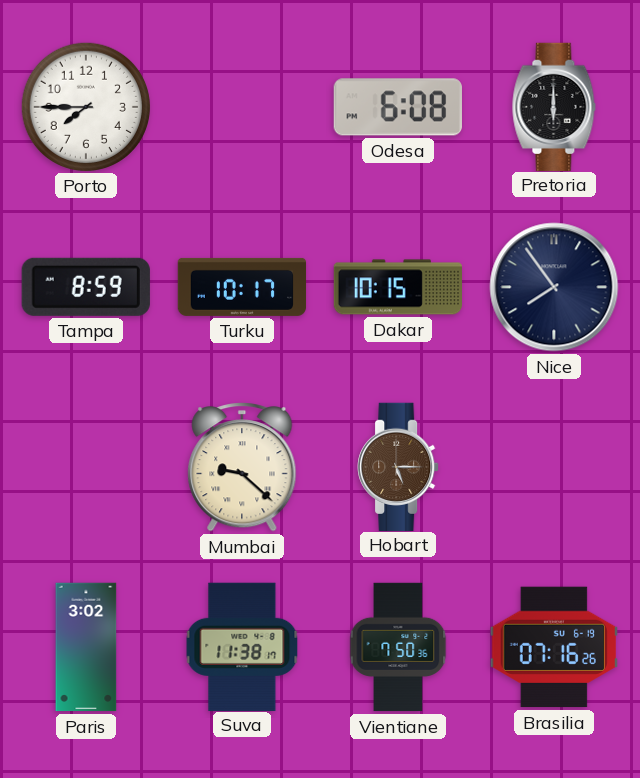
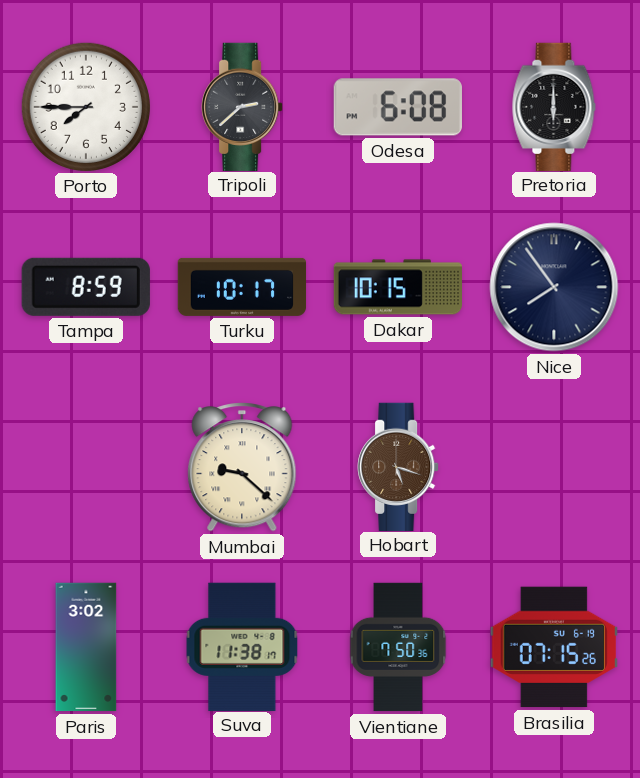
Tripoli: none -> 2:38
Hobart: 5:15 -> 5:18
Brasilia: 07:16 -> 07:15
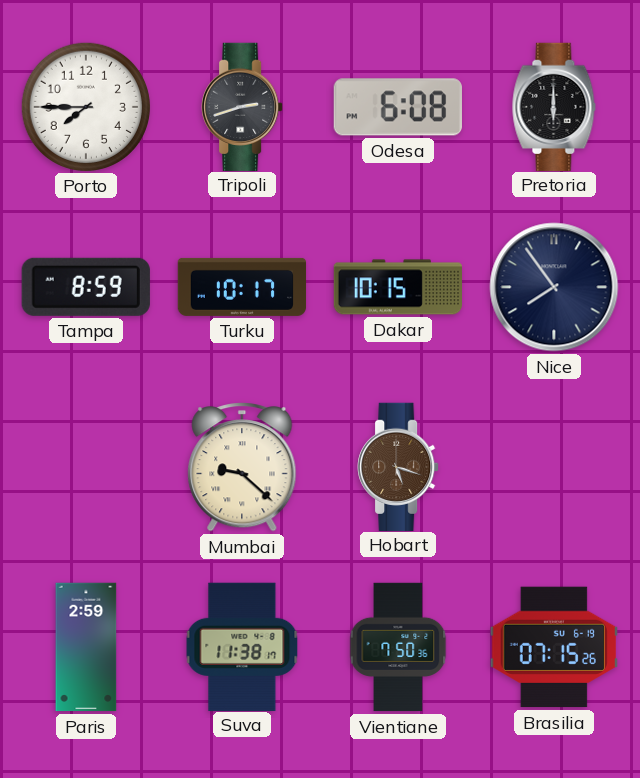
Tripoli: 2:38 -> 2:42
Paris: 3:02 -> 2:59
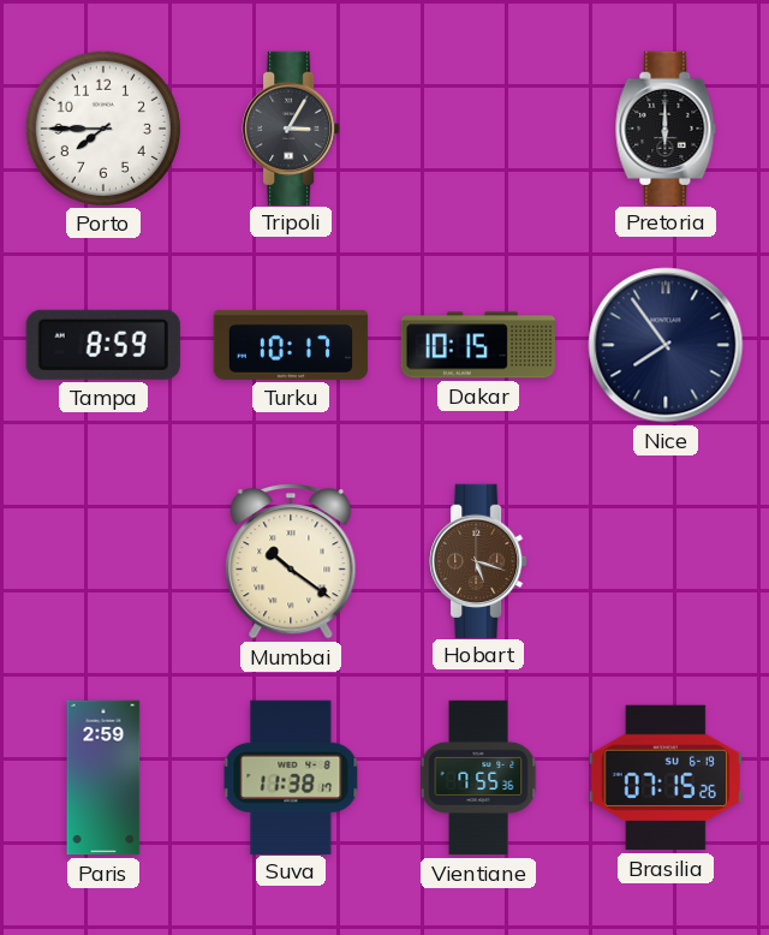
Tripoli: 2:42 -> 3:05
Odesa: 6:08 -> none
Mumbai: 9:22 -> 10:21
Vientiane: 7:50 -> 7:55
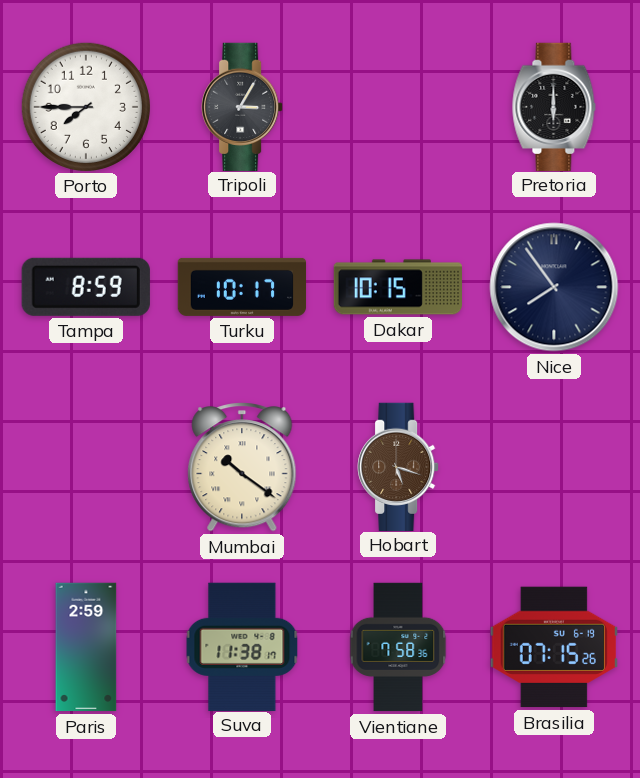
Vientiane: 7:55 -> 7:58
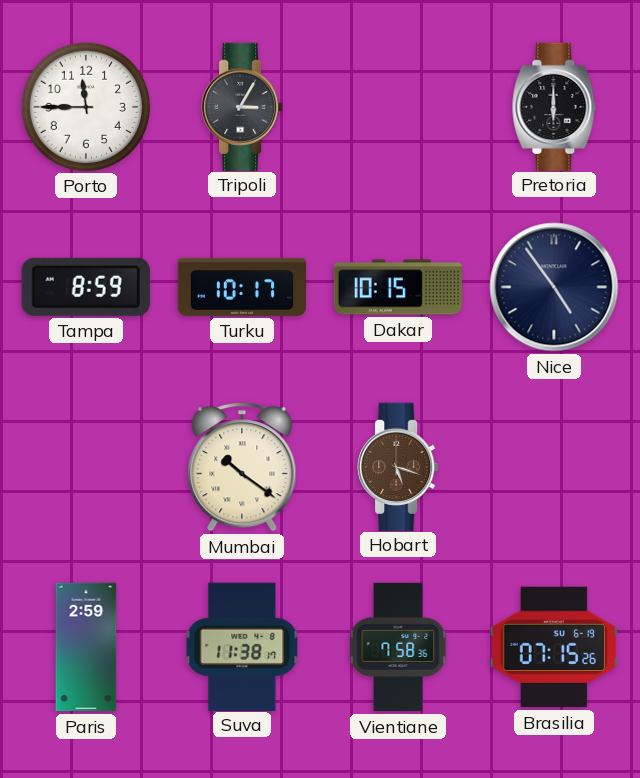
Porto: 7:45 -> 11:45
Nice: 7:54 -> 4:54
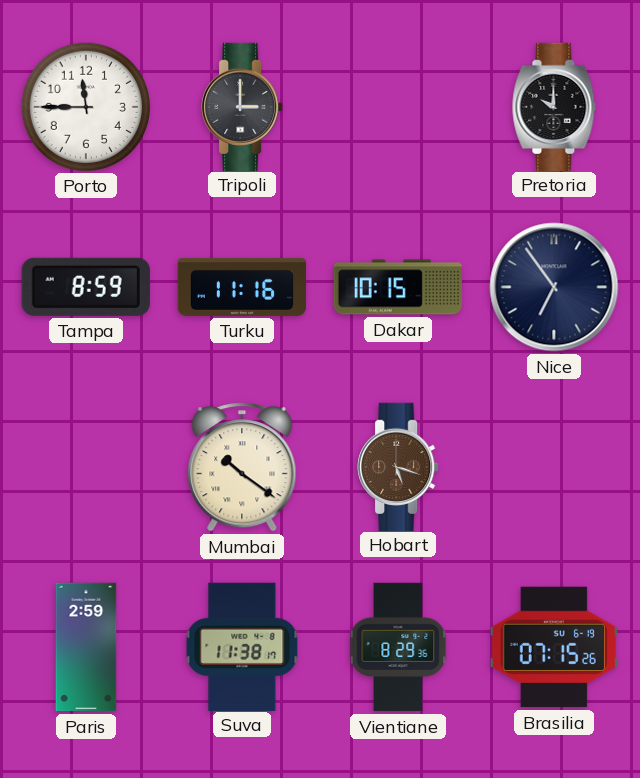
Tripoli: 3:05 -> 3:00
Pretoria: 6:00 -> 10:00
Turku: 10:17 -> 11:16
Nice: 4:54 -> 6:54
Vientiane: 7:58 -> 8:29
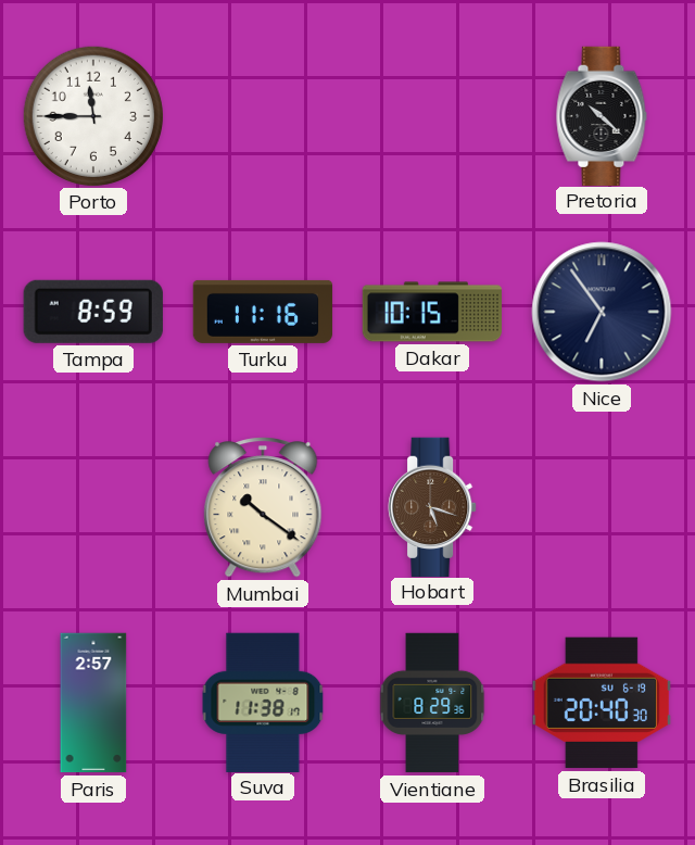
Tripoli: 3:00 -> none
Pretoria: 10:00 -> 10:22
Paris: 2:59 -> 2:57
Brasilia: 07:15 -> 20:40
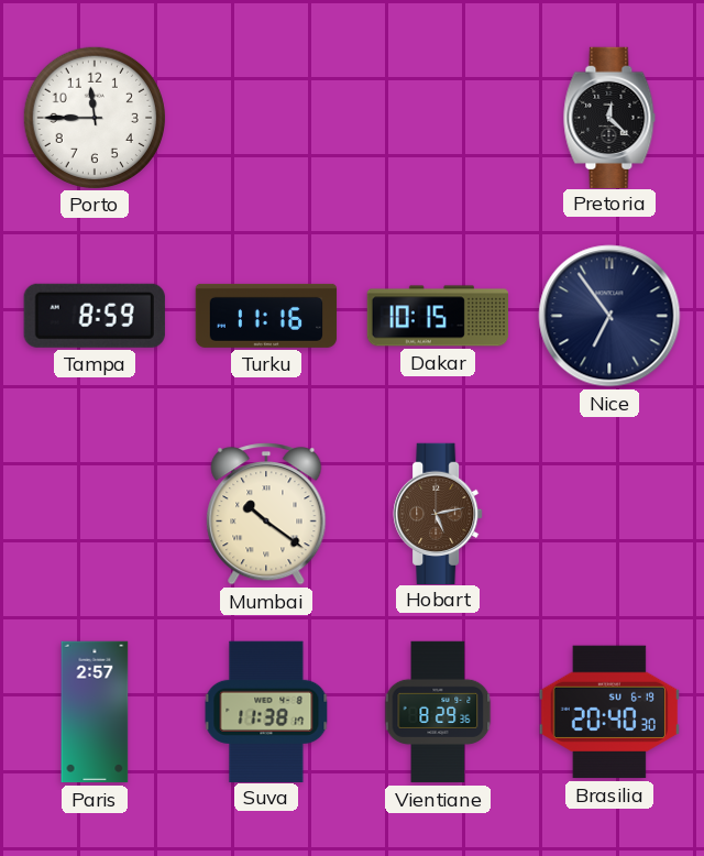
Pretoria: 10:22 -> 12:22
Hobart: 5:18 -> 5:13
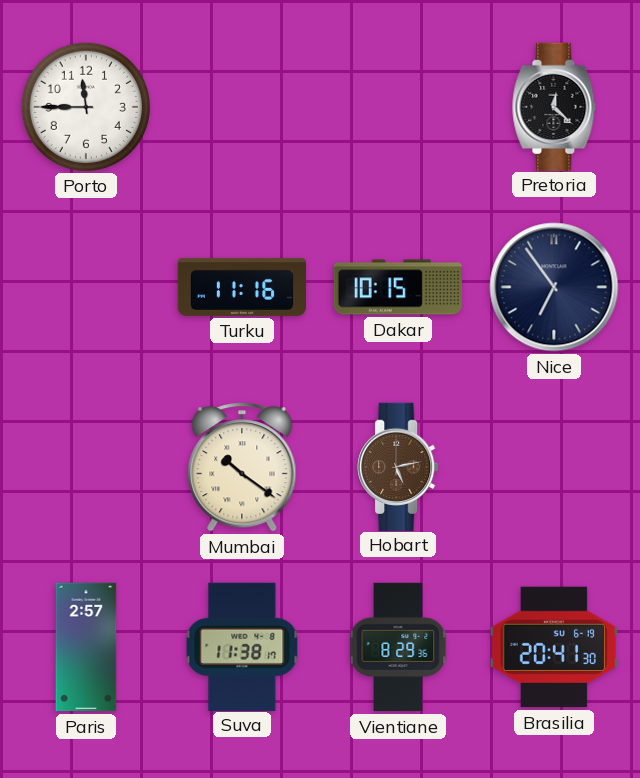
Tampa: 8:59 -> none
Brasilia: 20:40 -> 20:41
